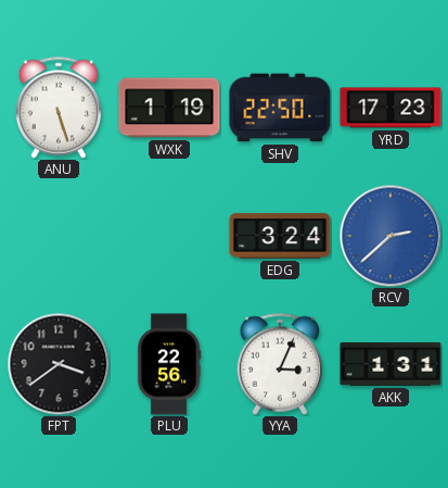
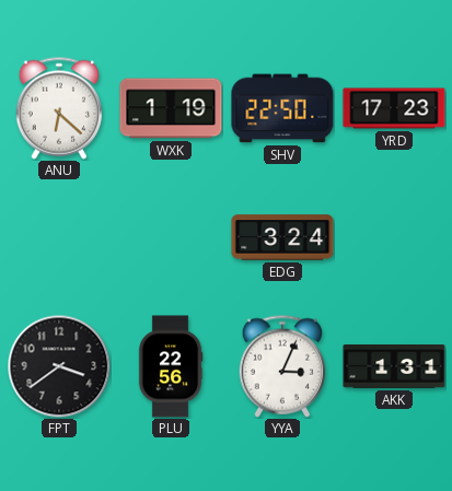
ANU: 5:27 -> 6:22
RCV: 2:38 -> none
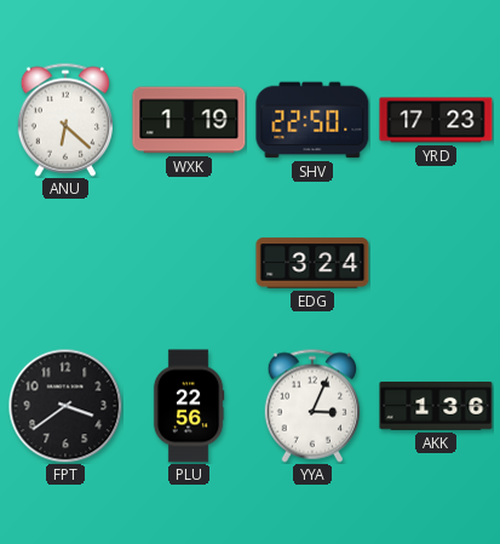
AKK: 1:31 -> 1:36
